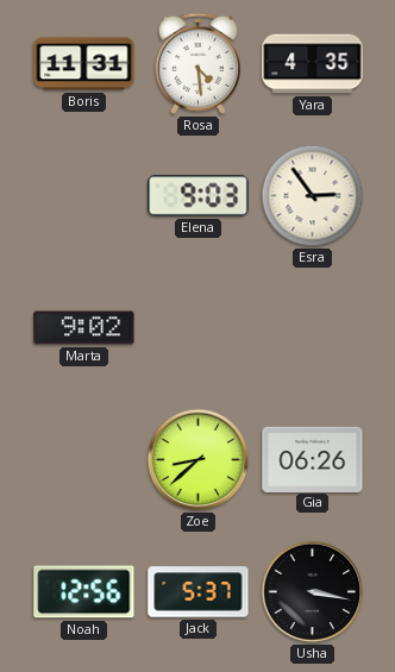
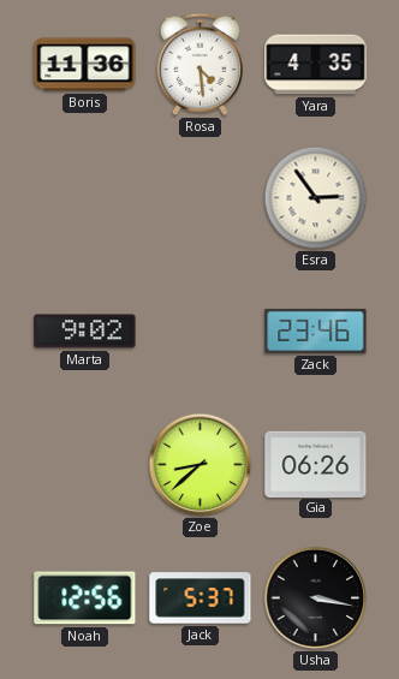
Boris: 11:31 -> 11:36
Elena: 9:03 -> none
Zack: none -> 23:46
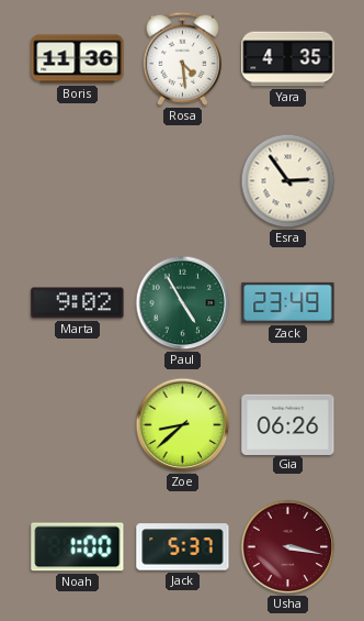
Paul: none -> 4:55
Zack: 23:46 -> 23:49
Noah: 12:56 -> 1:00
Usha dial: black -> burgundy
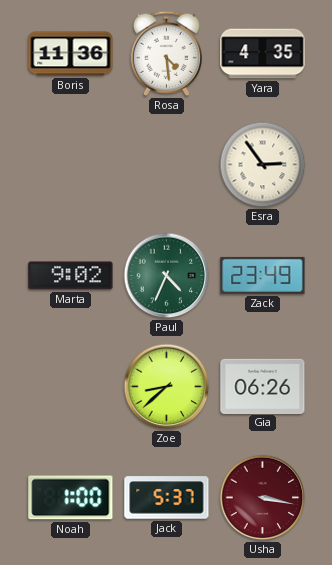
Paul: 4:55 -> 4:34
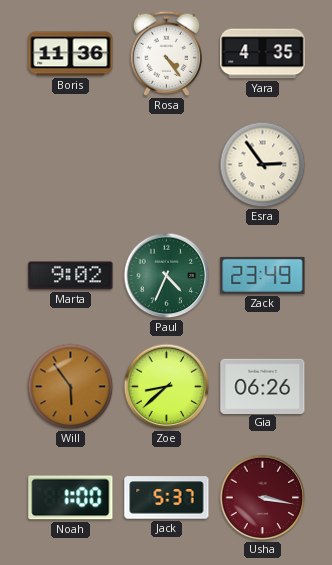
Rosa: 4:29 -> 4:24
Will: none -> 5:54
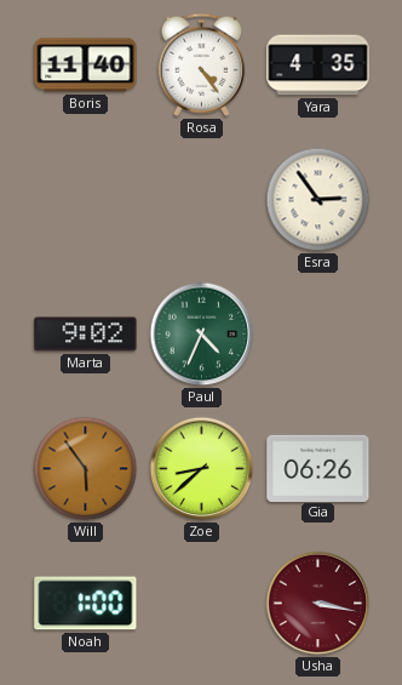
Boris: 11:36 -> 11:40
Zack: 23:49 -> none
Jack: 5:37 -> none
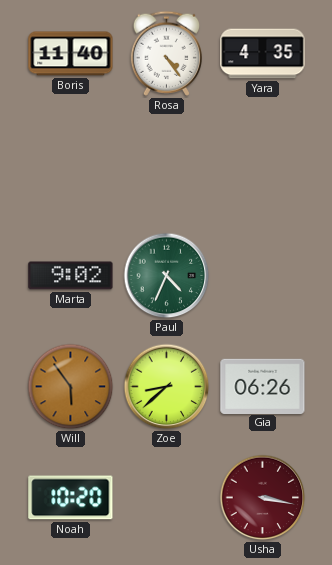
Esra: 2:54 -> none
Noah: 1:00 -> 10:20
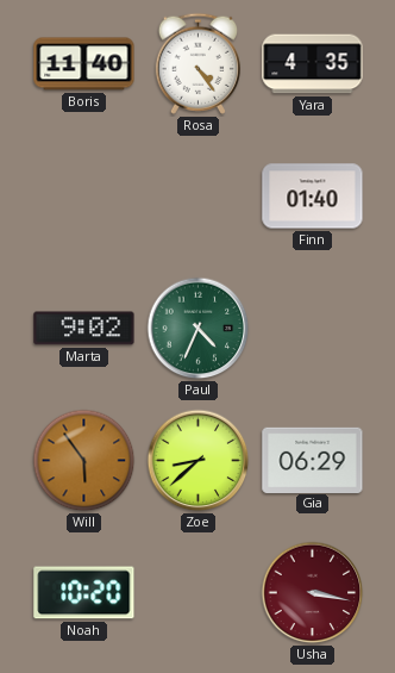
Finn: none -> 01:40
Gia: 06:26 -> 06:29
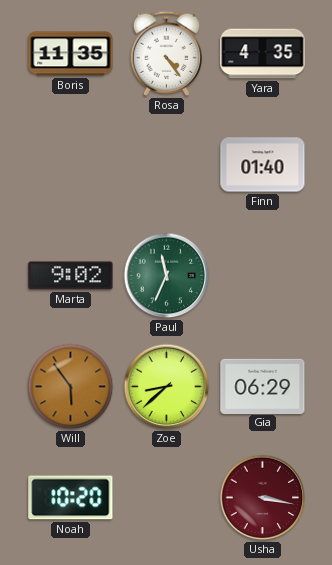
Boris: 11:40 -> 11:35
Paul: 4:34 -> 11:34
